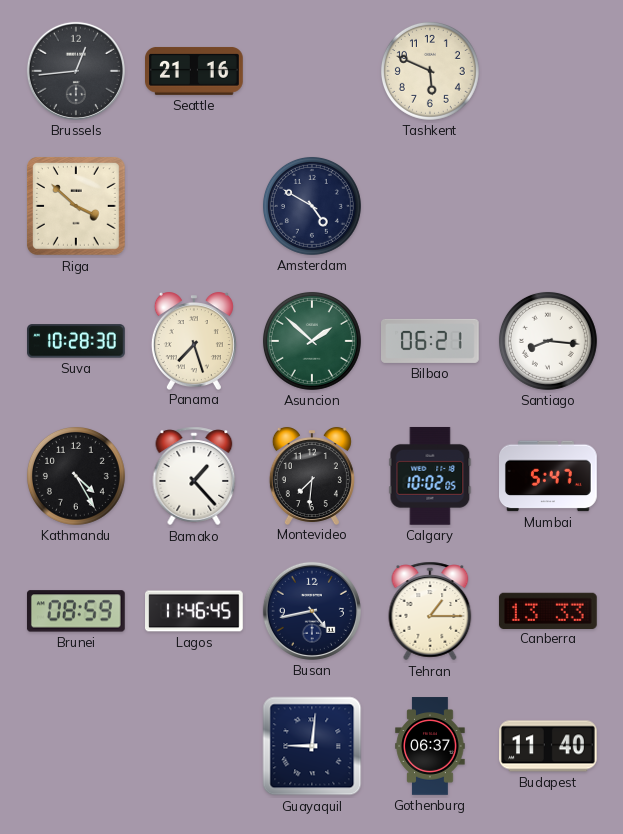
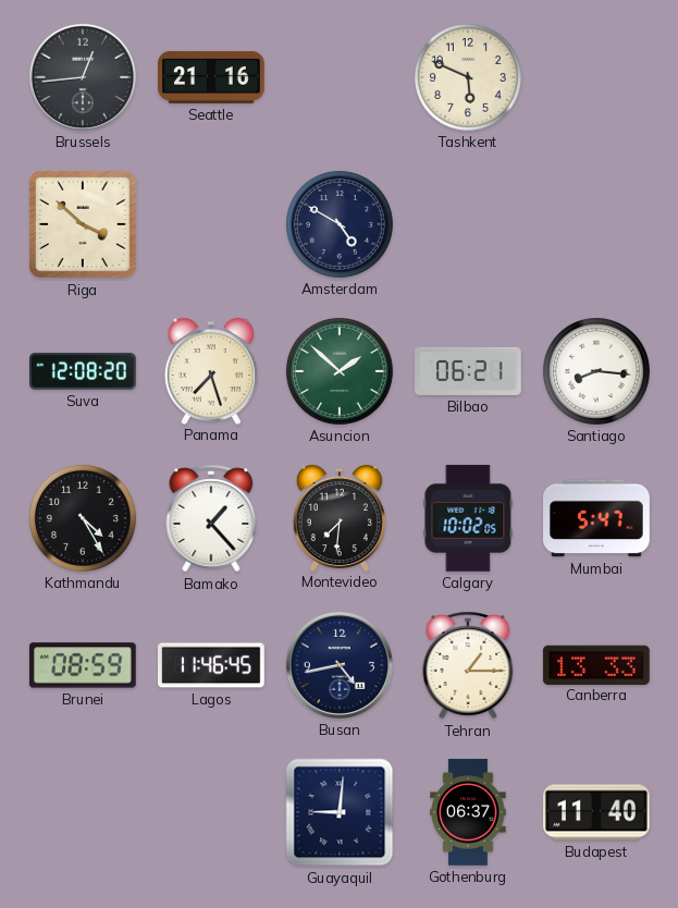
Suva: 10:28 -> 12:08
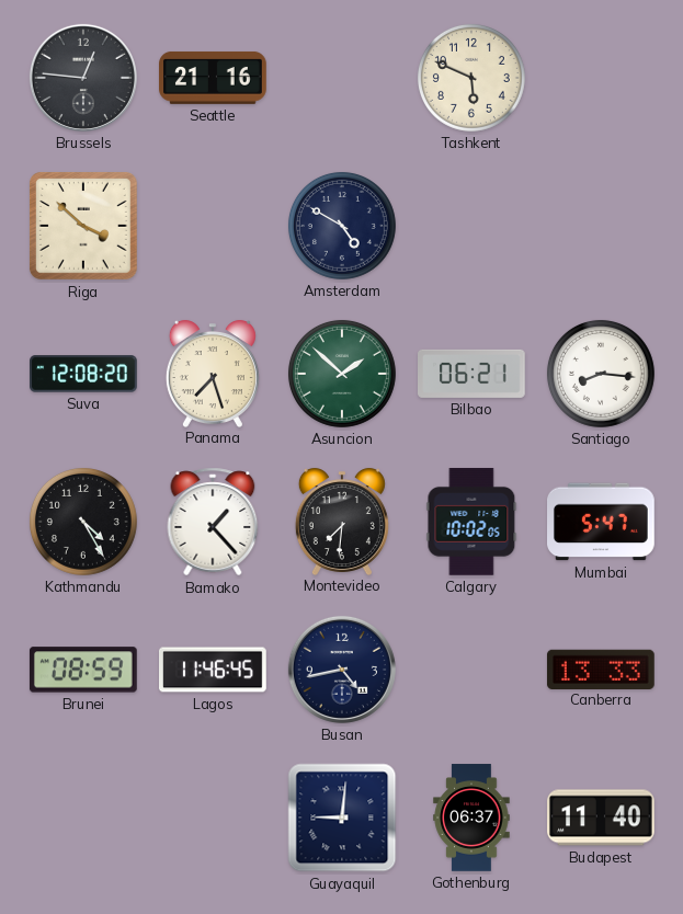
Brussels: 12:44 -> 12:46
Tehran: 1:15 -> none
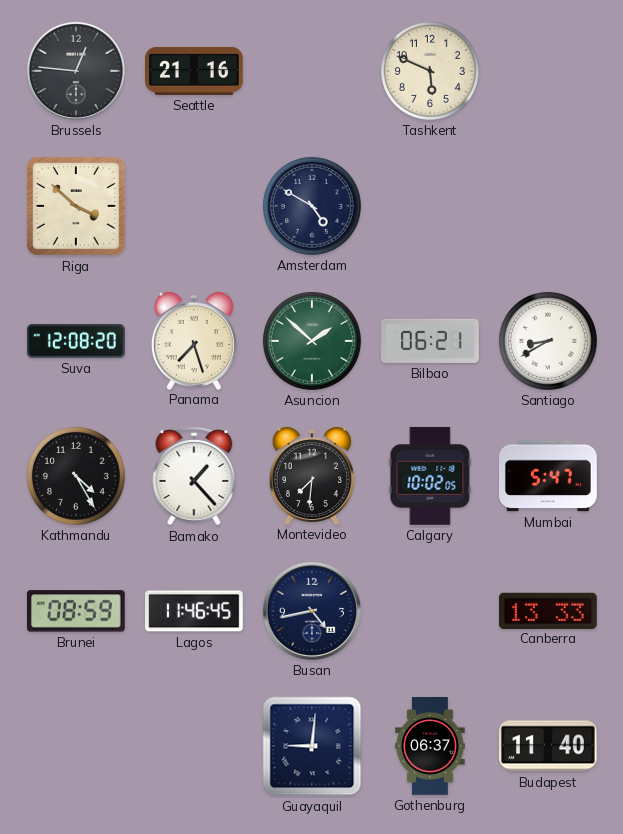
Santiago: 8:16 -> 8:40
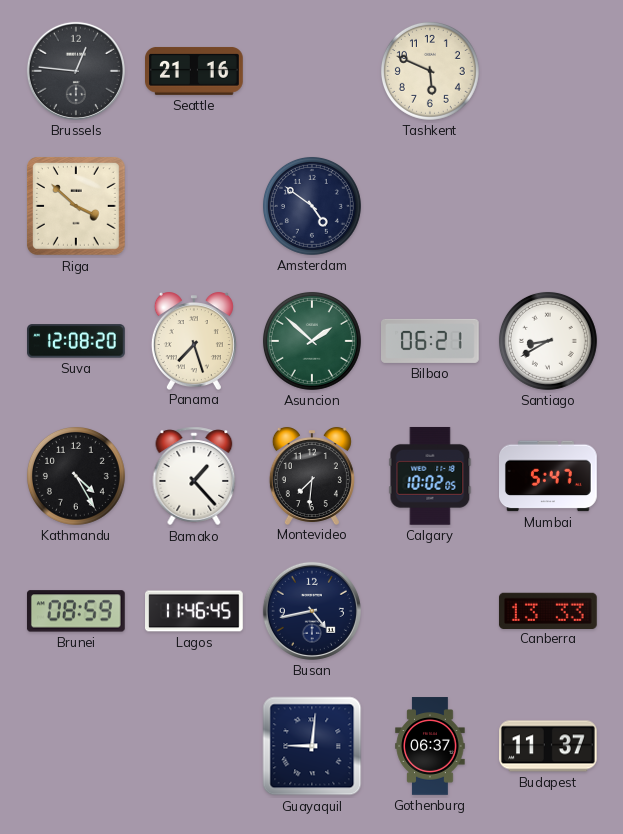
Amsterdam: 4:50 -> 4:51
Budapest: 11:40 -> 11:37
